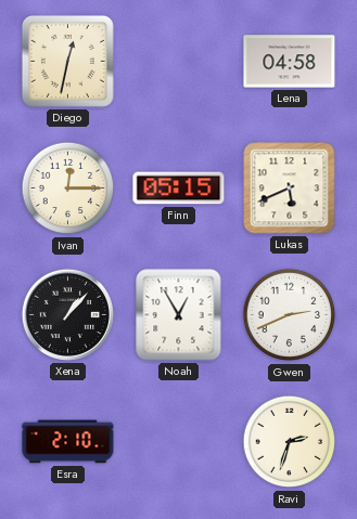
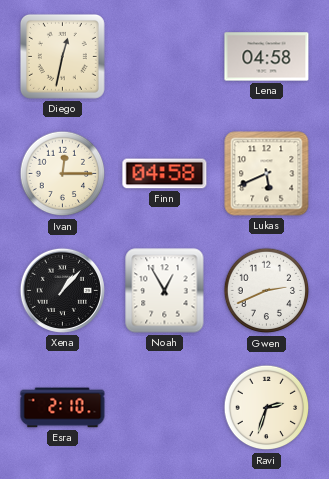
Finn: 05:15 -> 04:58
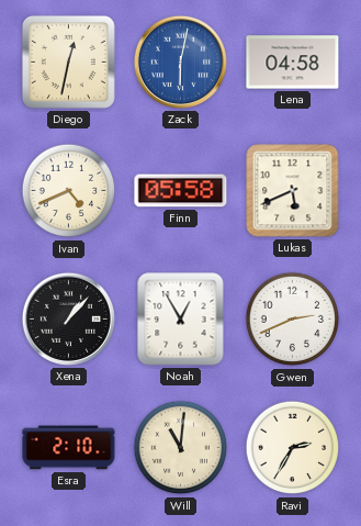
Zack: none -> 6:02
Ivan: 12:15 -> 4:41
Finn: 04:58 -> 05:58
Will: none -> 11:01
Ravi: 2:33 -> 2:35
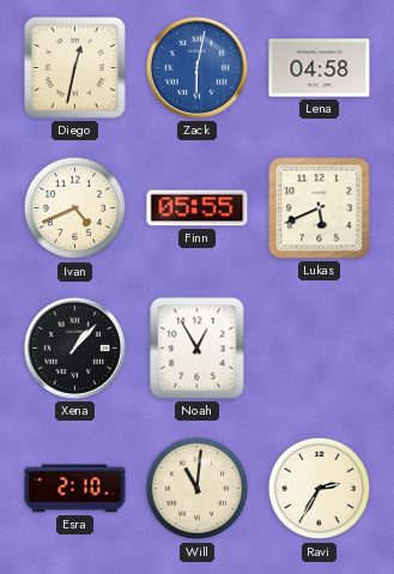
Finn: 05:58 -> 05:55
Gwen: 2:41 -> none
